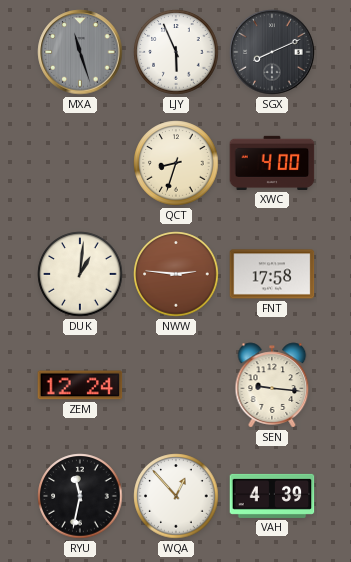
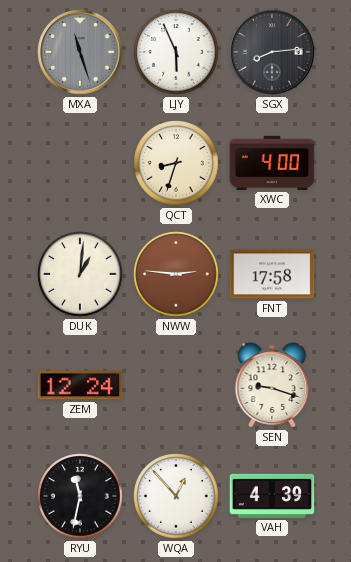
SGX: 8:11 -> 8:14
SEN: 9:16 -> 9:18
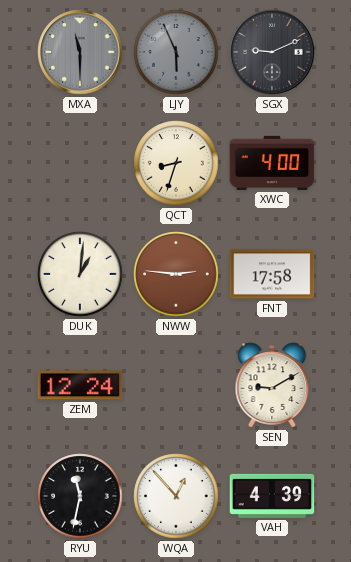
MXA: 11:27 -> 11:30
LJY dial: white -> grey
SGX: 8:14 -> 9:11
SEN: 9:18 -> 9:10
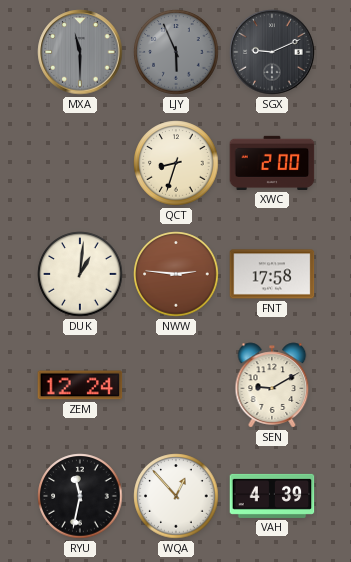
XWC: 4:00 -> 2:00
